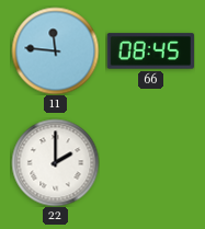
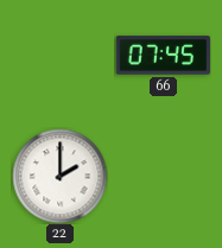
11: 11:46 -> none
66: 08:45 -> 07:45
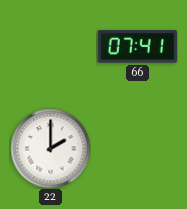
66: 07:45 -> 07:41
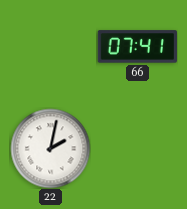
22: 2:00 -> 2:02
